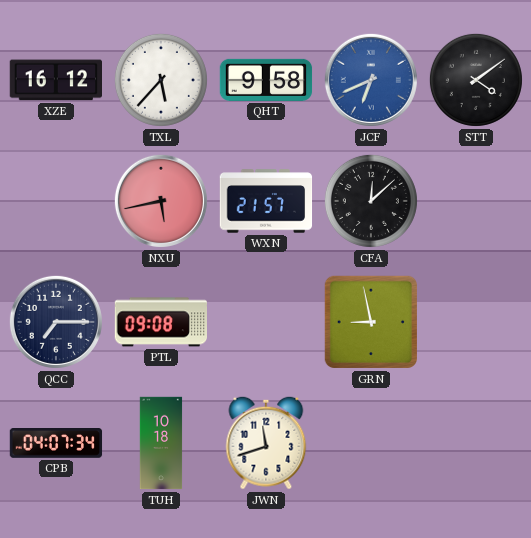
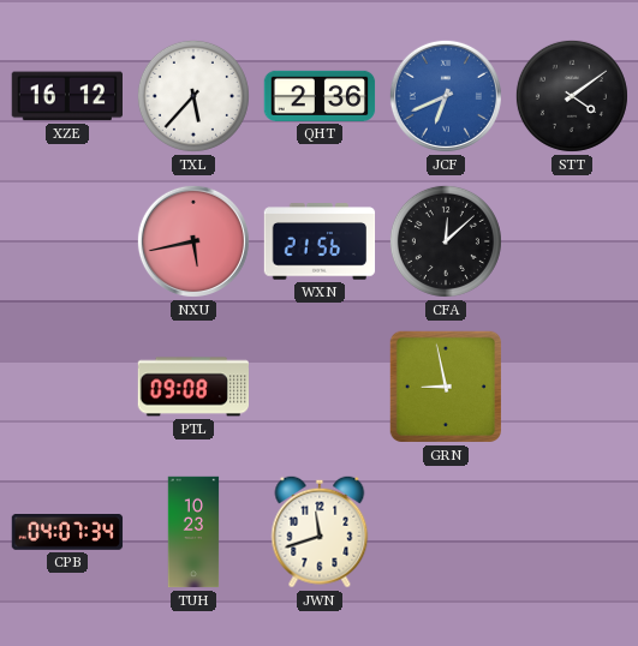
QHT: 9:58 -> 2:36
WXN: 21:57 -> 21:56
QCC: 7:15 -> none
TUH: 10:18 -> 10:23
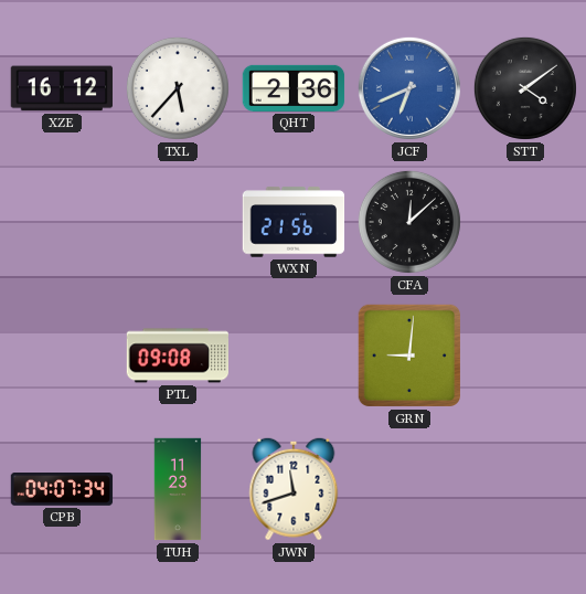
NXU: 5:43 -> none
GRN: 8:58 -> 9:01
TUH: 10:23 -> 11:23
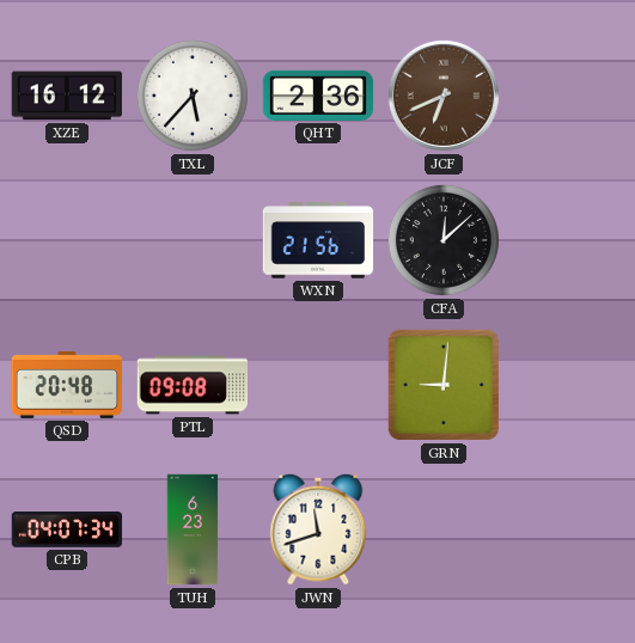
JCF dial: blue -> brown
STT: 4:09 -> none
QSD: none -> 20:48
TUH: 11:23 -> 6:23
